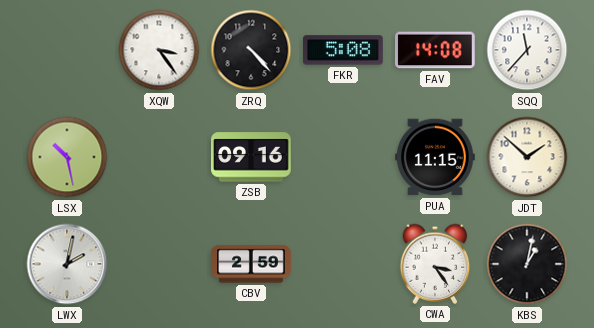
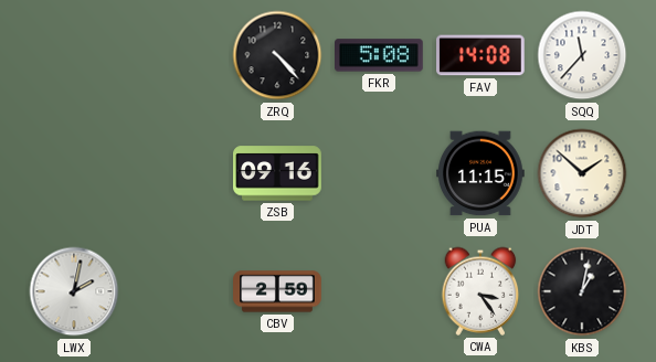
XQW: 3:24 -> none
LSX: 10:28 -> none
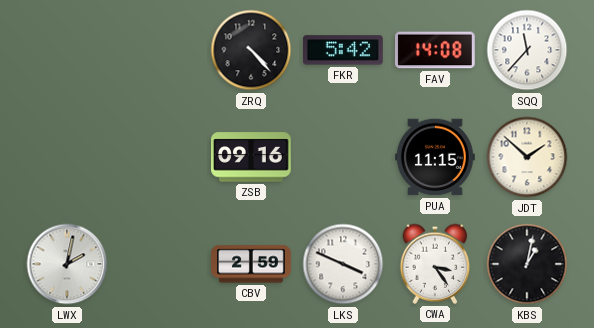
FKR: 5:08 -> 5:42
LKS: none -> 3:49
